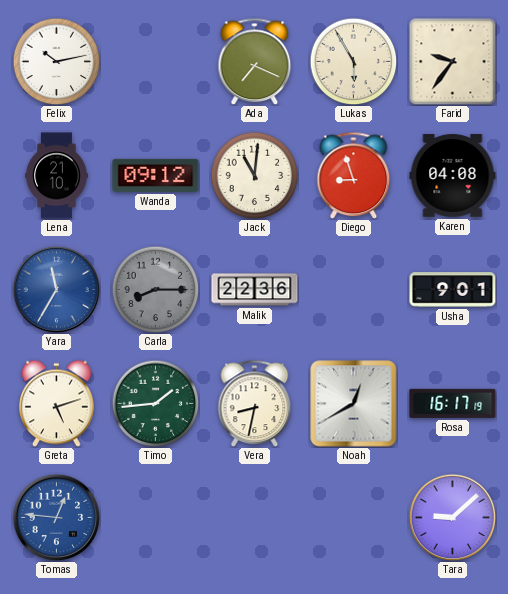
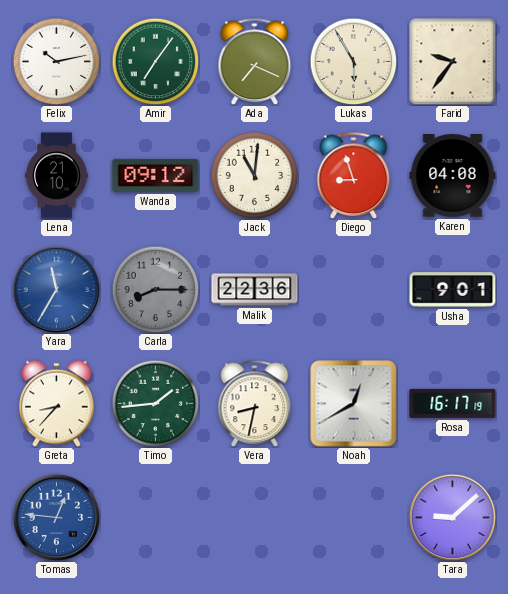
Amir: none -> 7:06
Greta: 5:12 -> 8:37
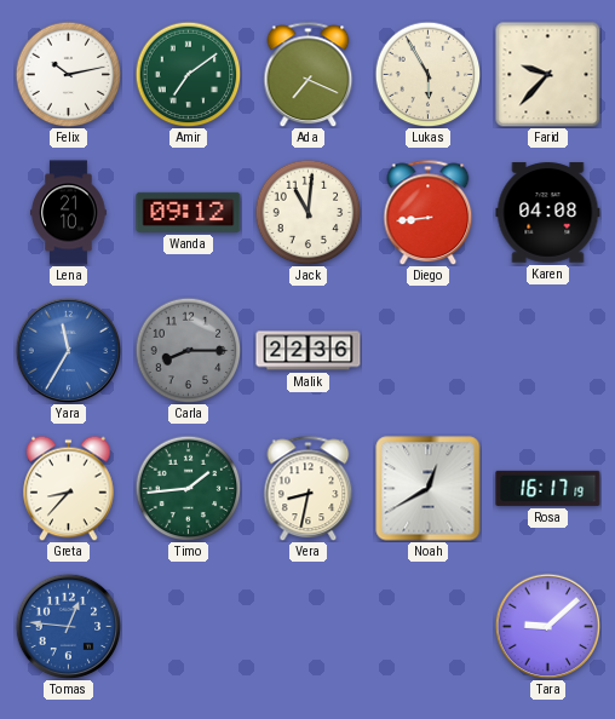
Amir: 7:06 -> 7:09
Farid: 9:36 -> 9:37
Diego: 8:57 -> 8:44
Usha: 9:01 -> none
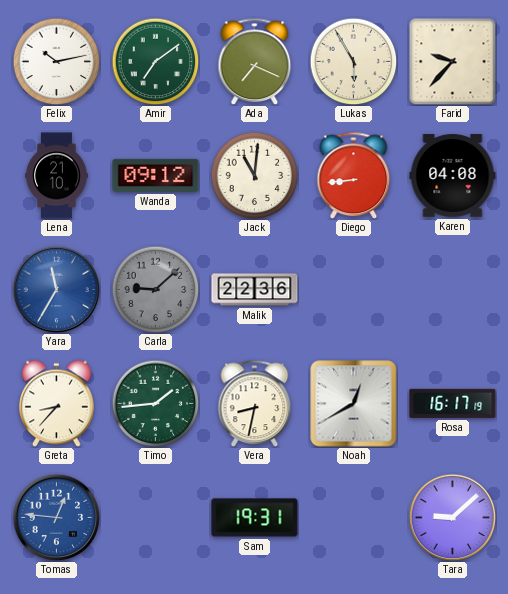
Carla: 8:15 -> 9:08
Sam: none -> 19:31
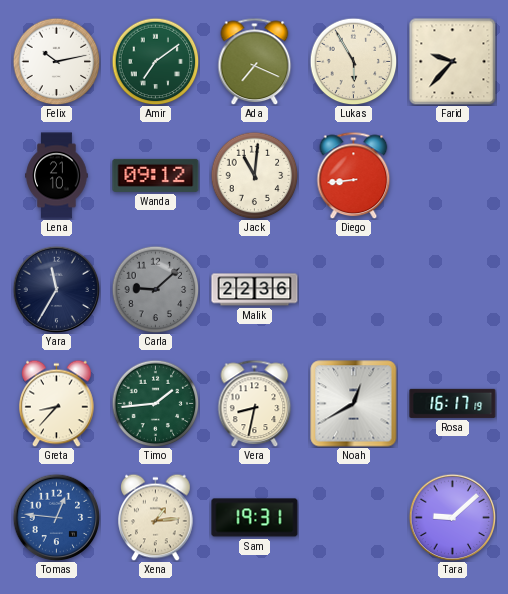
Karen: 04:08 -> none
Yara dial: blue -> navy
Xena: none -> 1:14
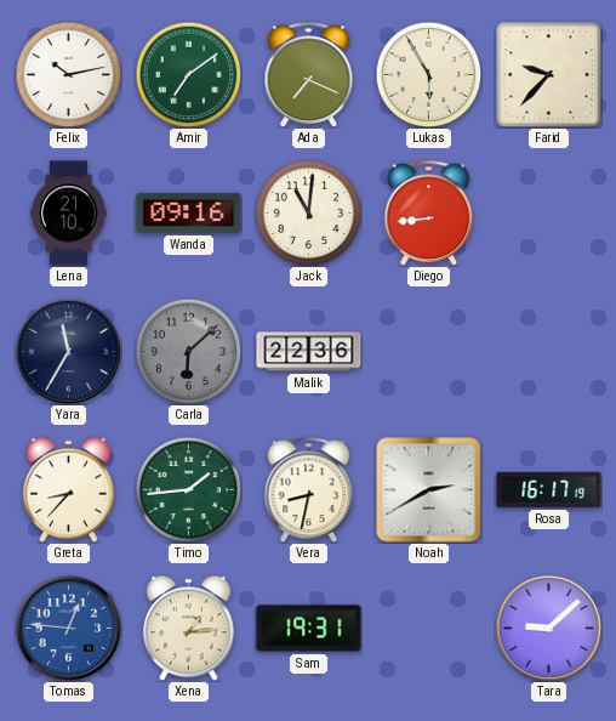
Wanda: 09:12 -> 09:16
Carla: 9:08 -> 6:08
Noah: 12:40 -> 2:40
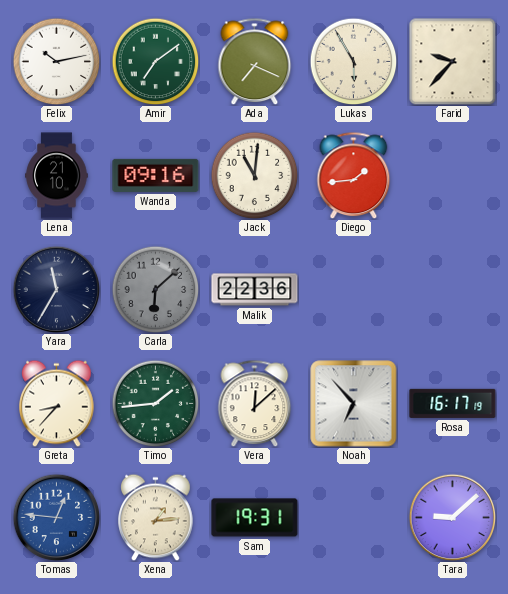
Diego: 8:44 -> 1:44
Vera: 8:32 -> 12:08
Noah: 2:40 -> 6:53
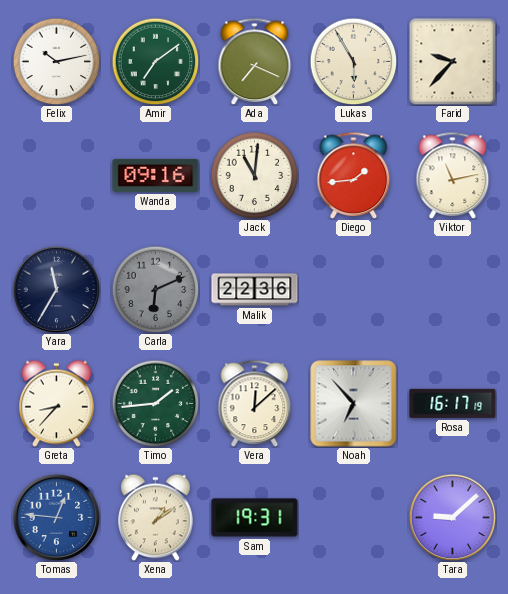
Lena: 21:10 -> none
Viktor: none -> 11:13
Carla: 6:08 -> 6:11
Xena: 1:14 -> 1:09
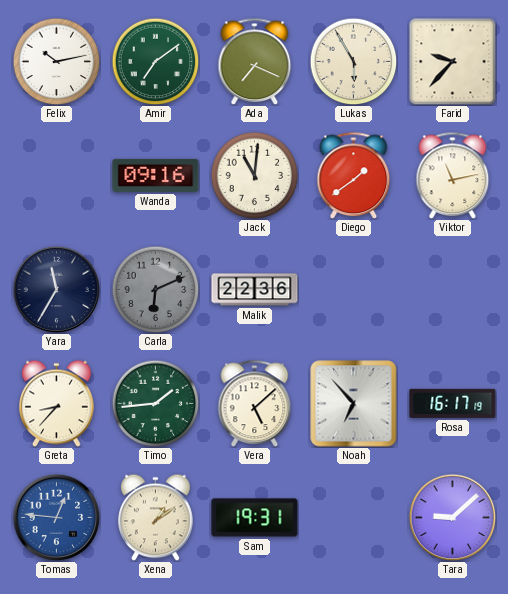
Diego: 1:44 -> 1:39
Vera: 12:08 -> 5:08
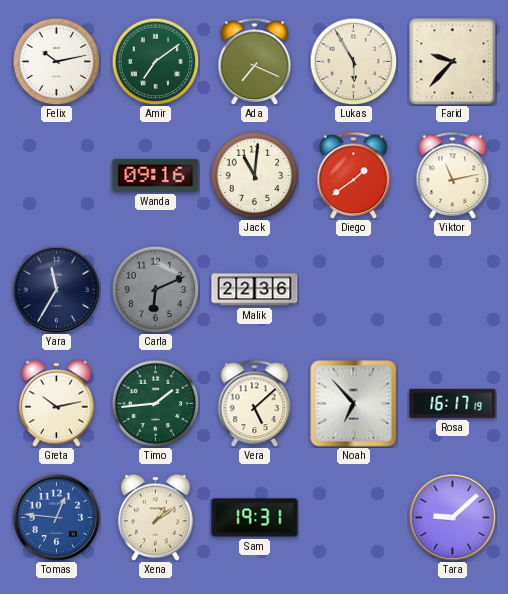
Greta: 8:37 -> 10:13
